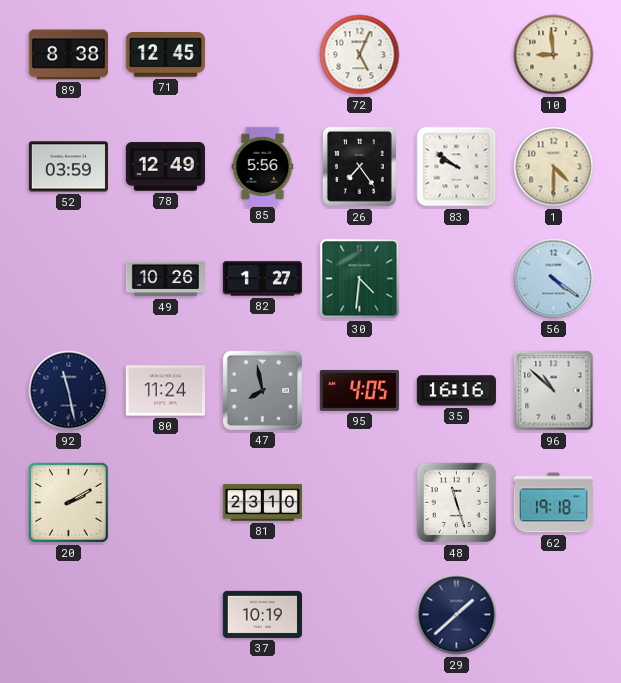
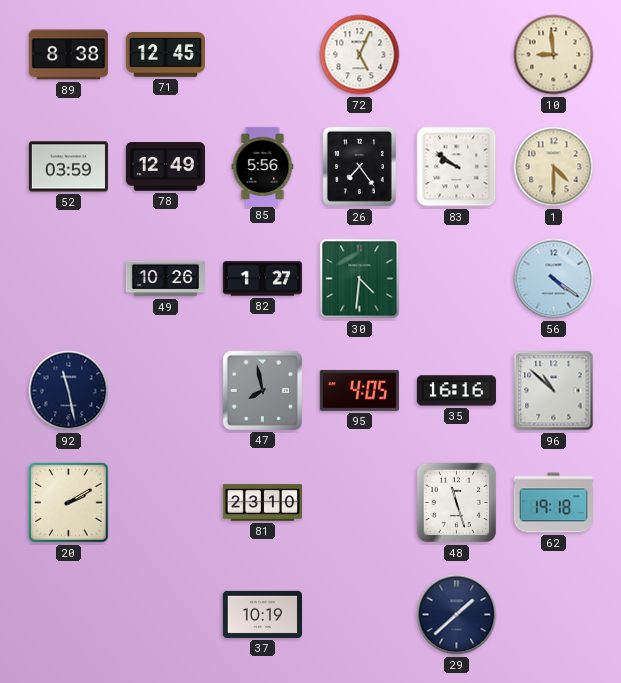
80: 11:24 -> none
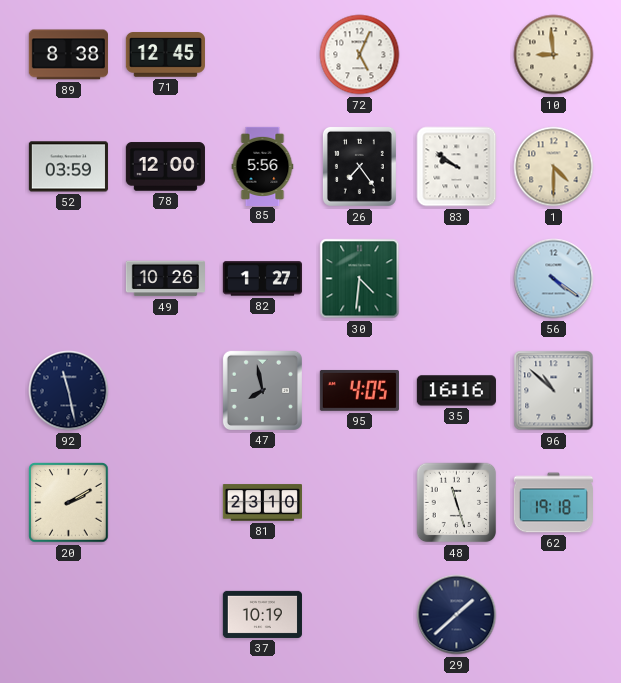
78: 12:49 -> 12:00
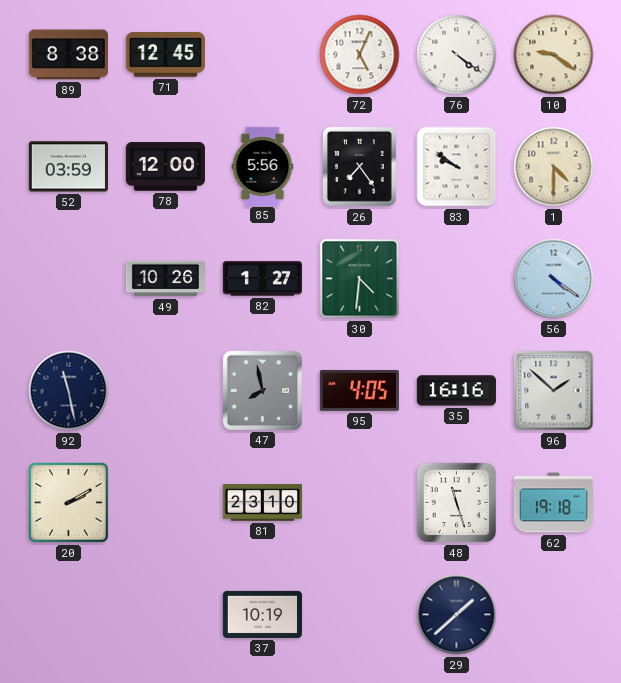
76: none -> 4:21
10: 8:59 -> 9:21
96: 10:52 -> 1:52
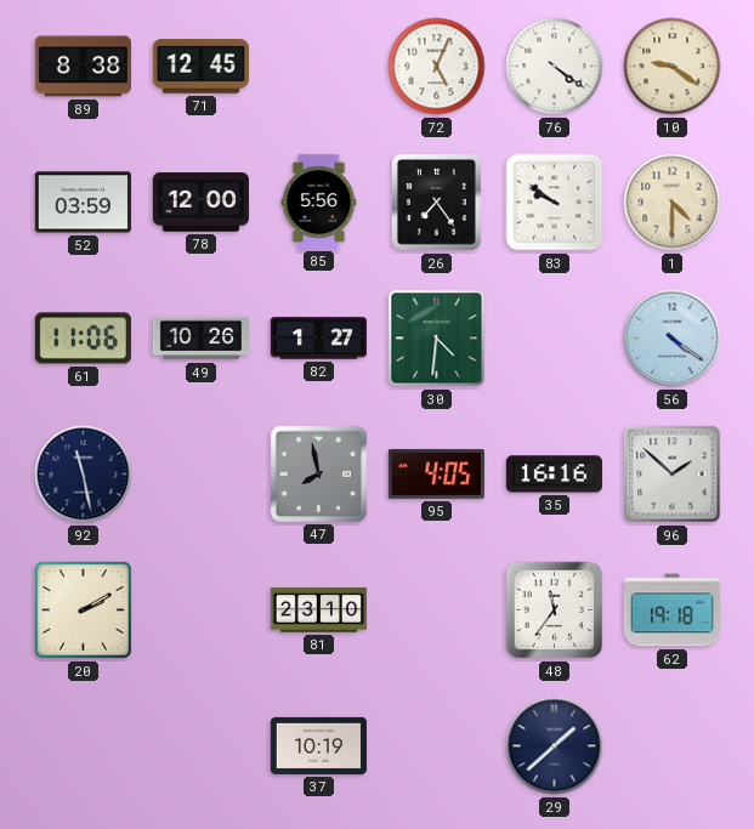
61: none -> 11:06
48: 11:27 -> 11:36
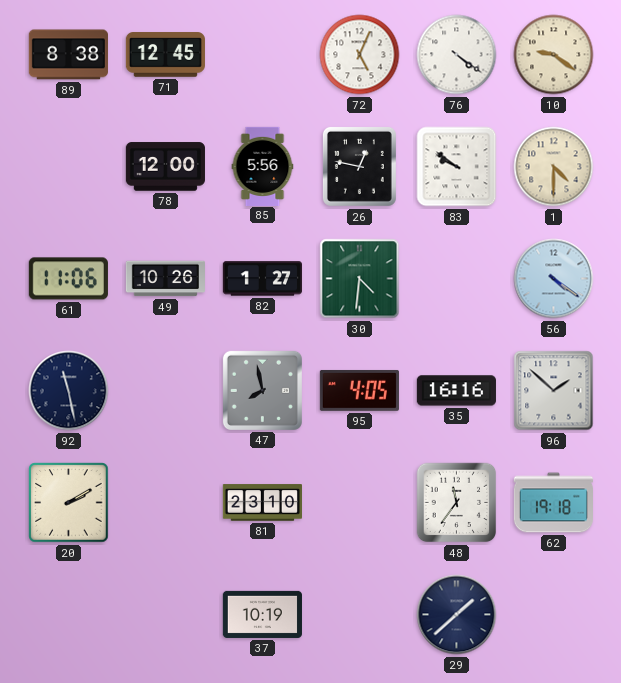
52: 03:59 -> none
26: 7:24 -> 12:47
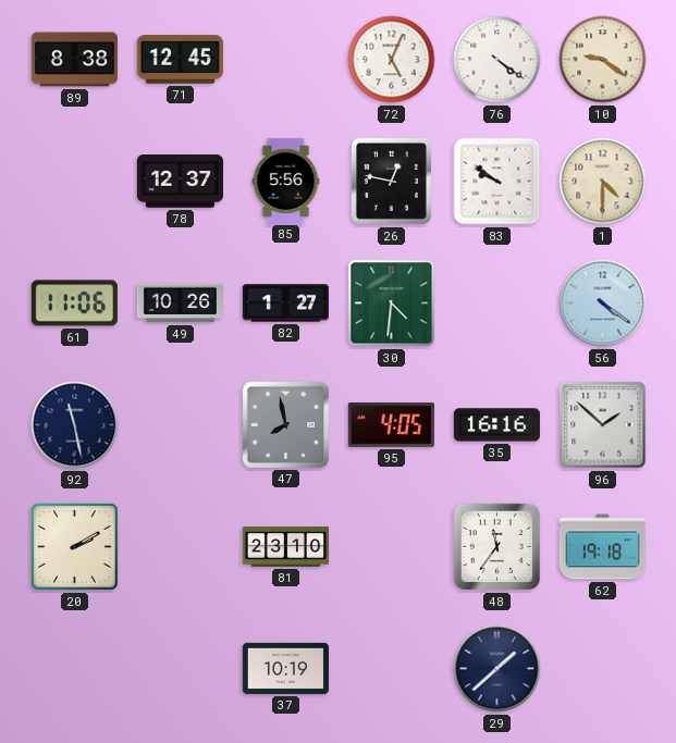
78: 12:00 -> 12:37
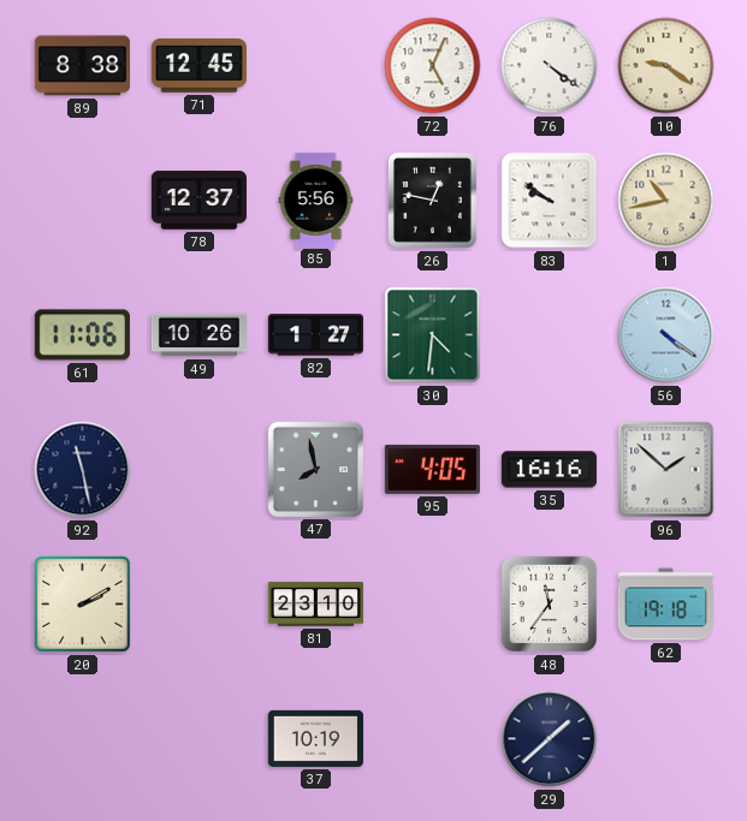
1: 4:30 -> 10:43
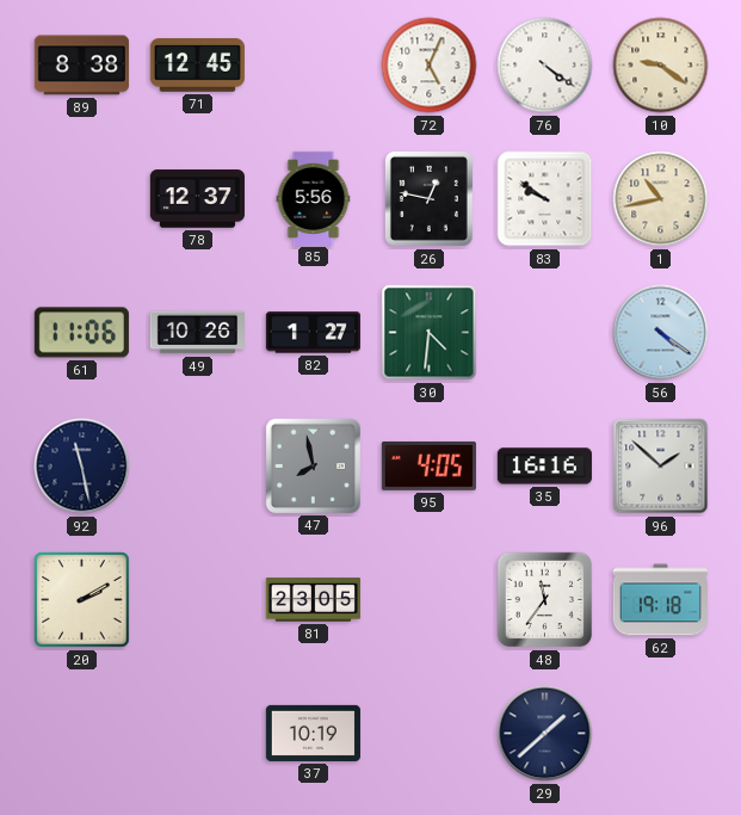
81: 23:10 -> 23:05
